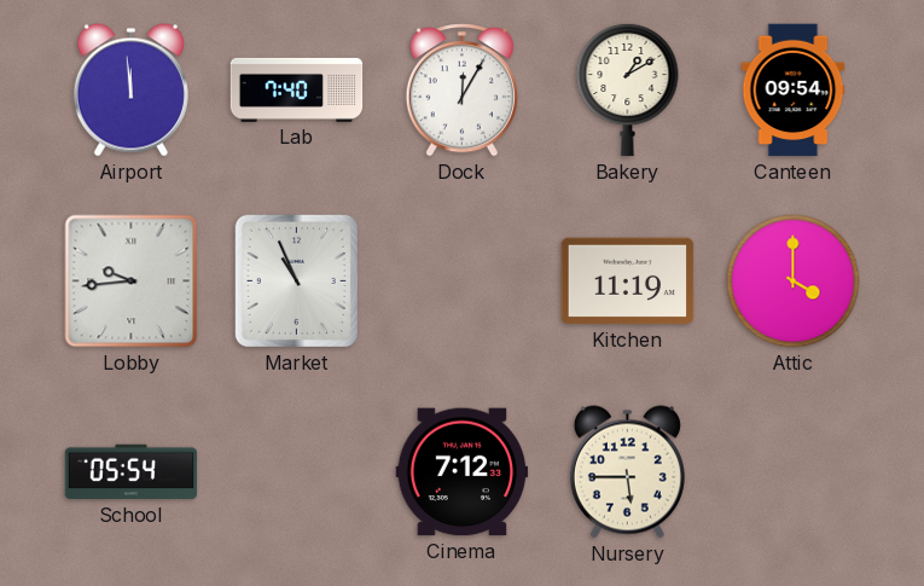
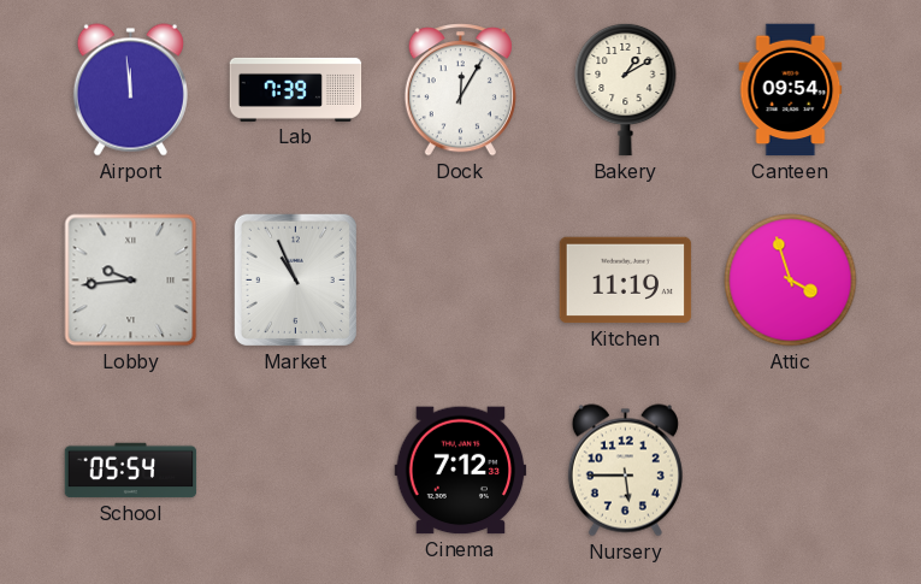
Lab: 7:40 -> 7:39
Attic: 4:00 -> 3:57
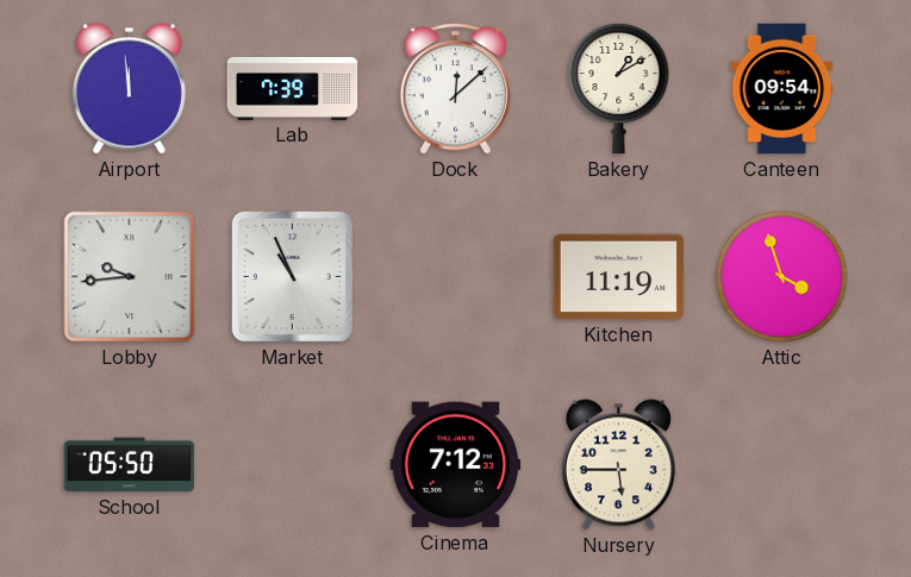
Dock: 12:05 -> 12:08
School: 05:54 -> 05:50
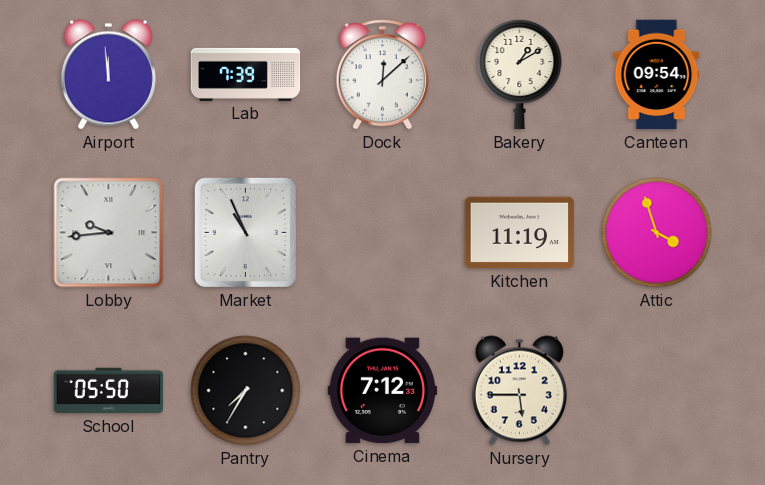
Pantry: none -> 7:35
